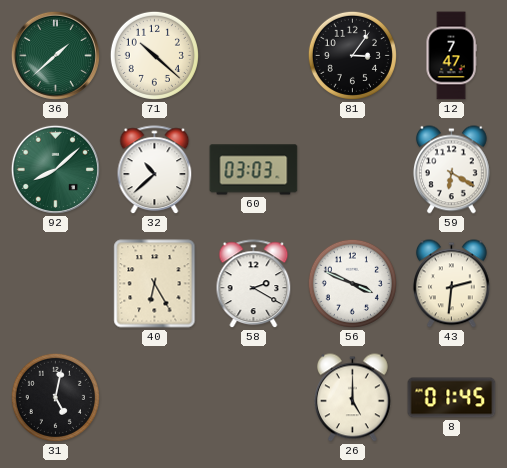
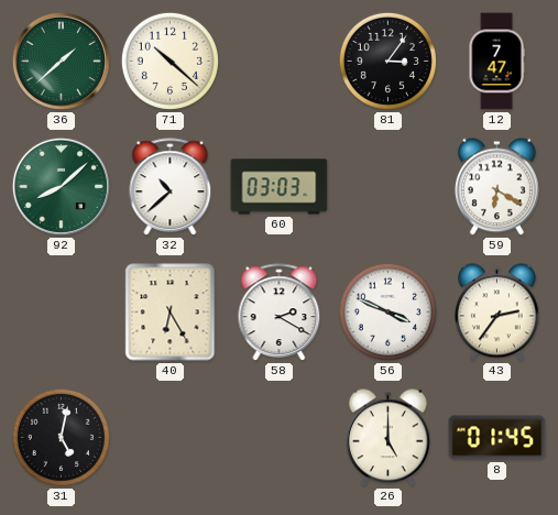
43: 2:31 -> 2:36
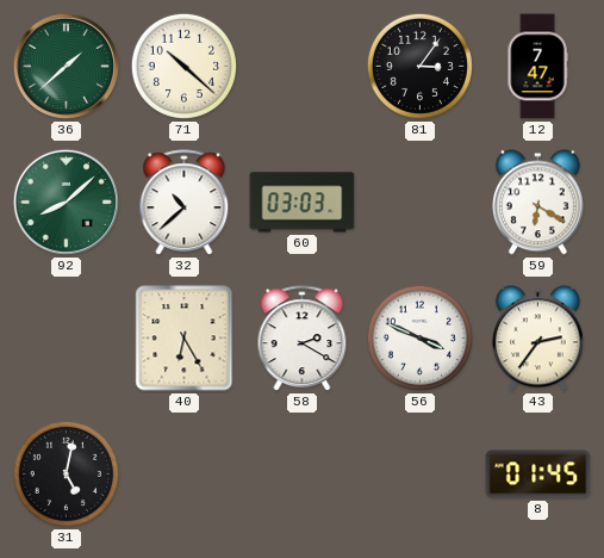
26: 5:00 -> none
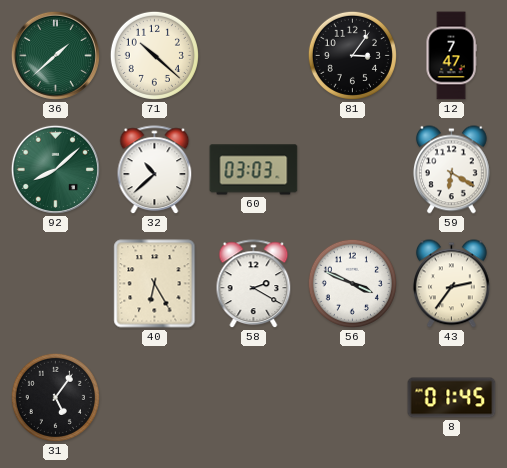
31: 5:02 -> 5:06
